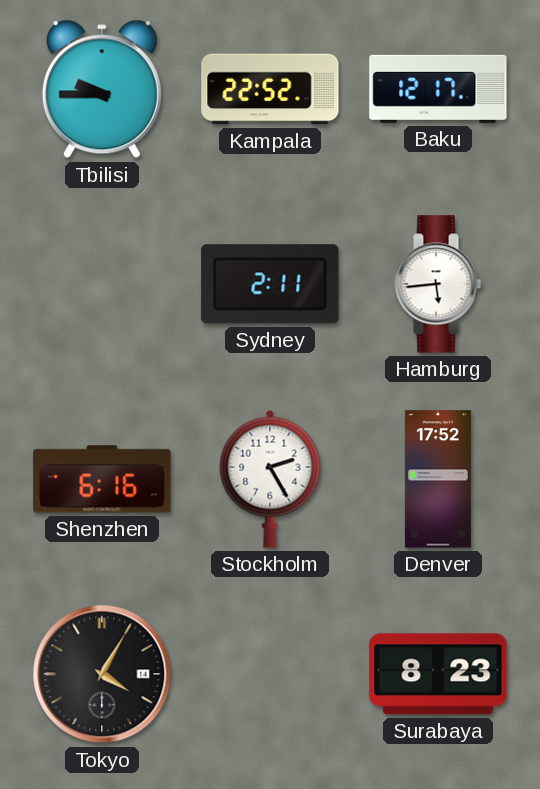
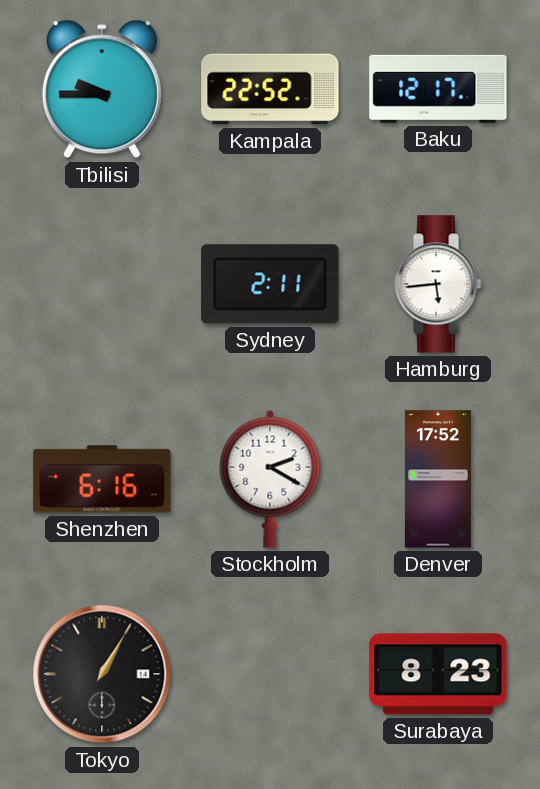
Stockholm: 2:25 -> 2:20
Tokyo: 4:05 -> 1:05
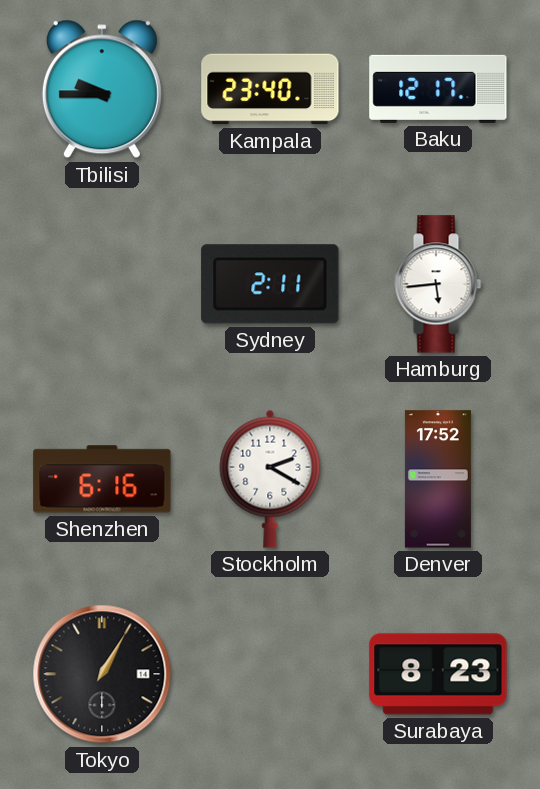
Kampala: 22:52 -> 23:40
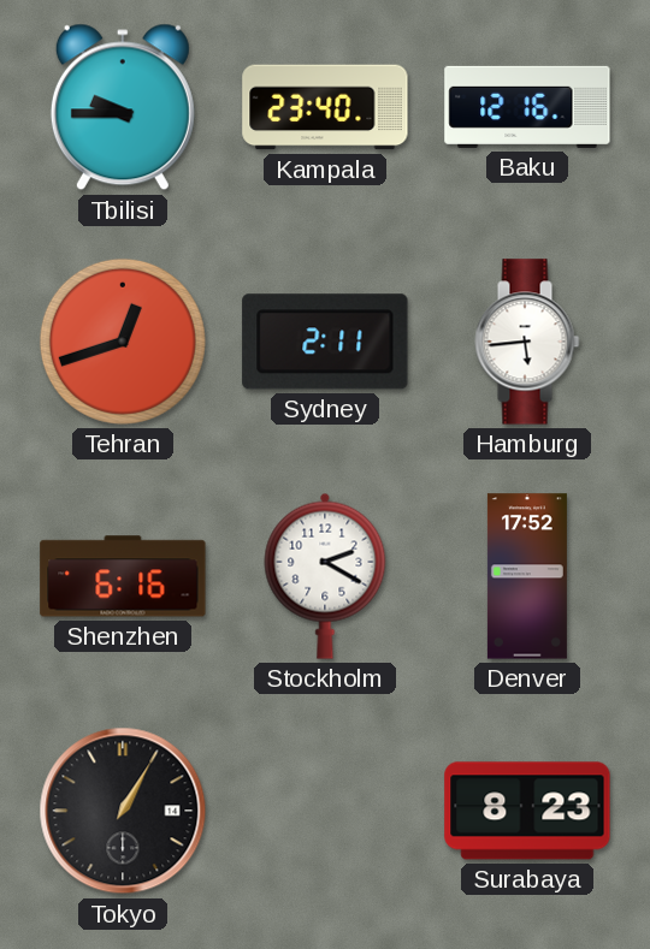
Baku: 12:17 -> 12:16
Tehran: none -> 12:42
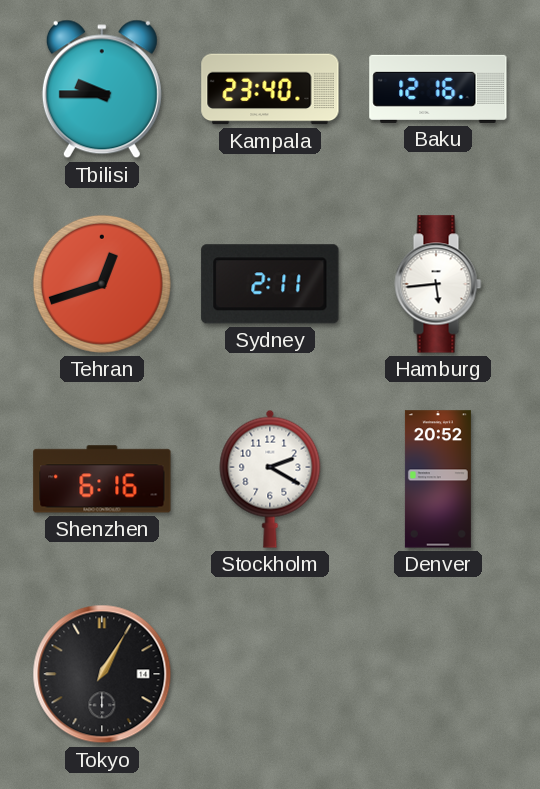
Denver: 17:52 -> 20:52
Surabaya: 8:23 -> none
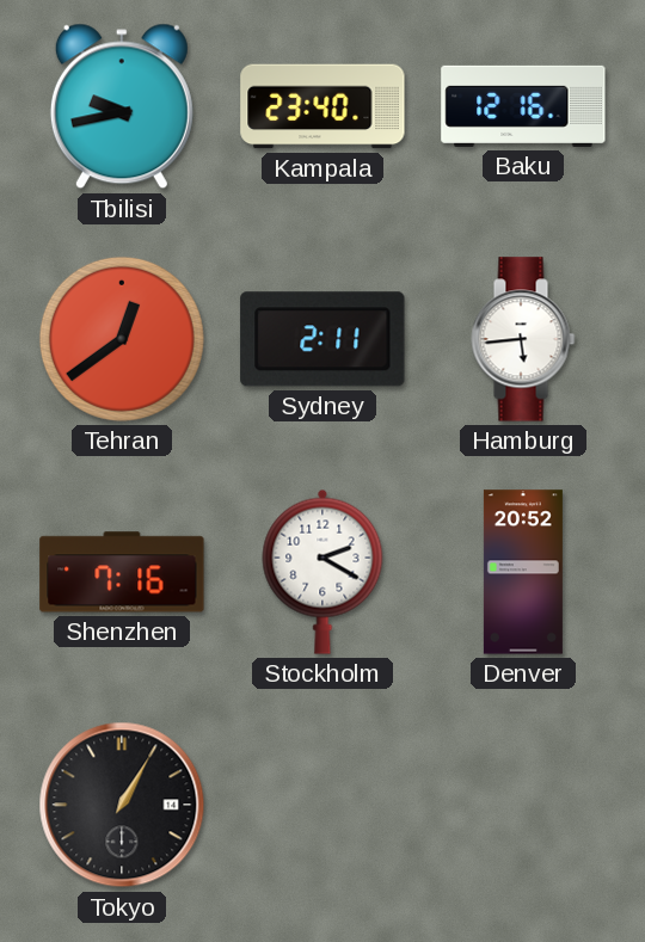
Tbilisi: 9:45 -> 9:43
Tehran: 12:42 -> 12:39
Shenzhen: 6:16 -> 7:16
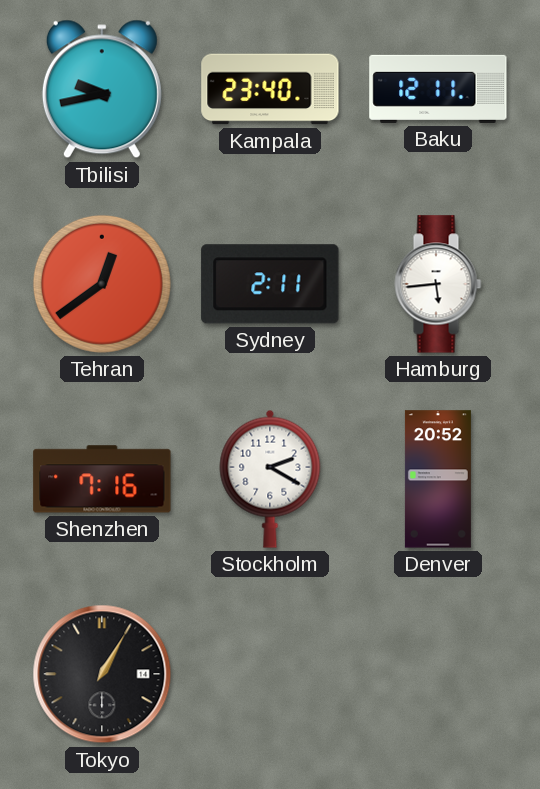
Baku: 12:16 -> 12:11
